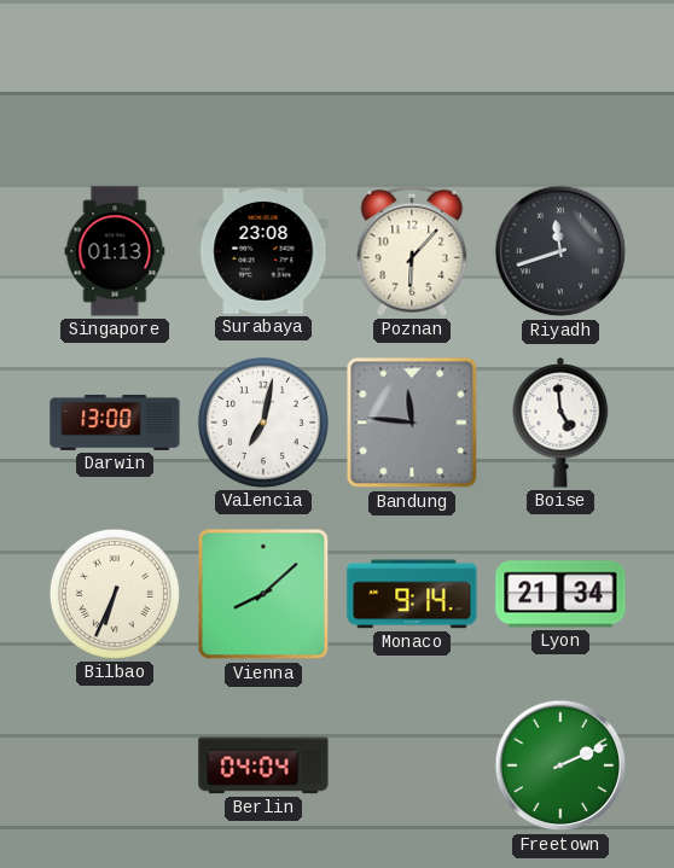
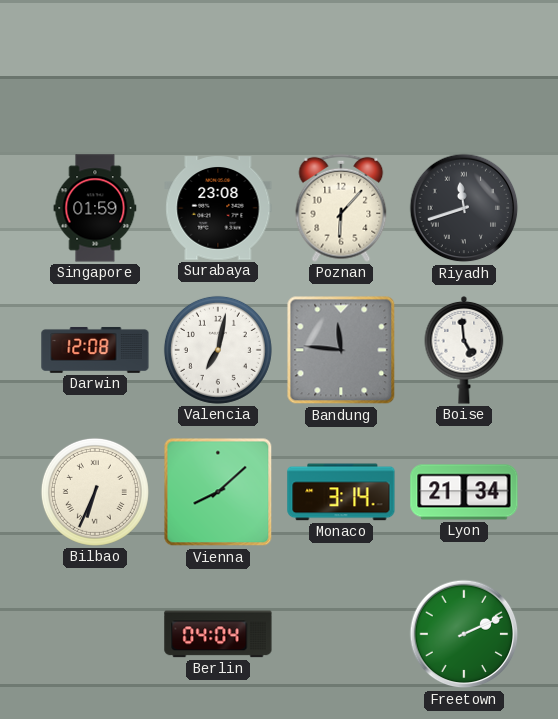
Singapore: 01:13 -> 01:59
Darwin: 13:00 -> 12:08
Monaco: 9:14 -> 3:14
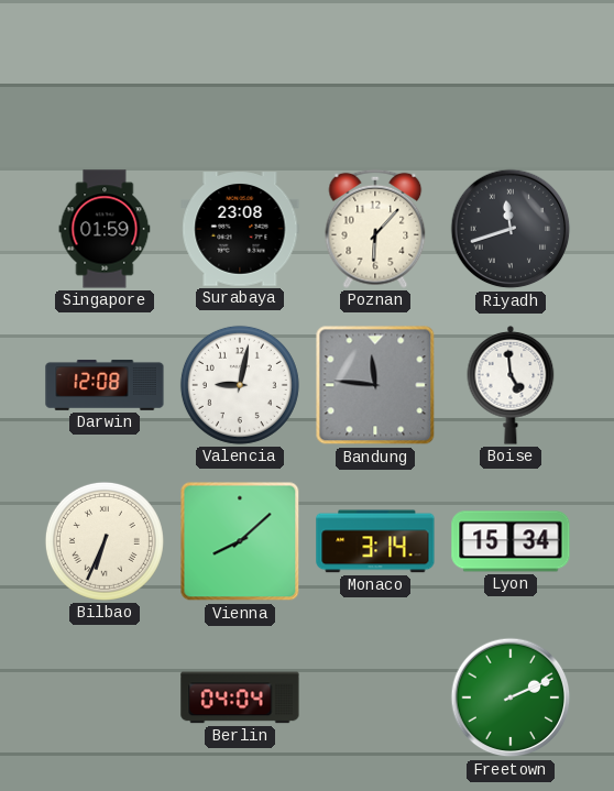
Valencia: 7:02 -> 9:02
Lyon: 21:34 -> 15:34
